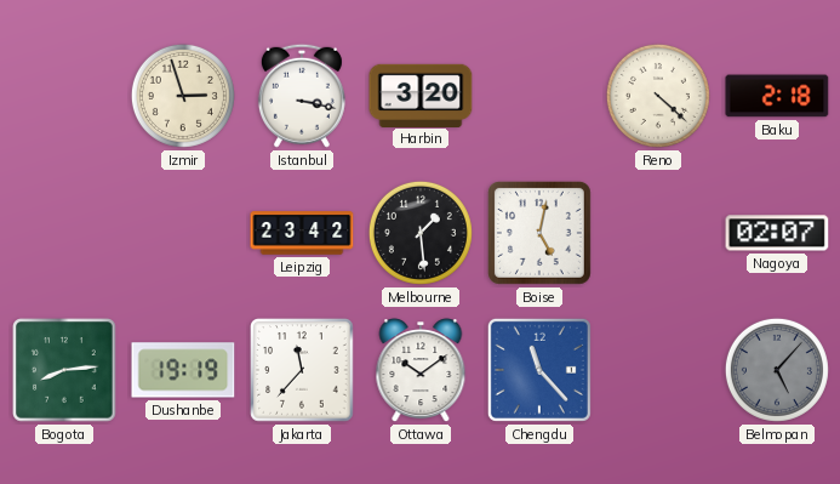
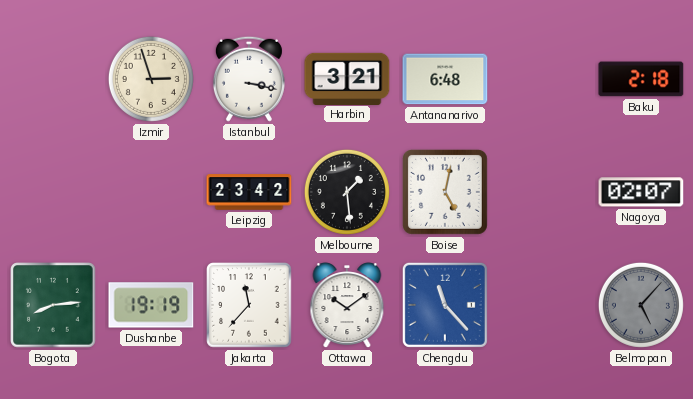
Harbin: 3:20 -> 3:21
Antananarivo: none -> 6:48
Reno: 4:22 -> none
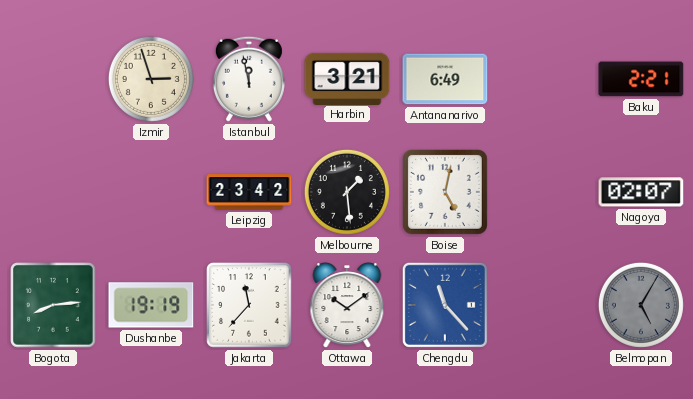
Istanbul: 3:17 -> 11:58
Antananarivo: 6:48 -> 6:49
Baku: 2:18 -> 2:21
Belmopan: 5:07 -> 5:05
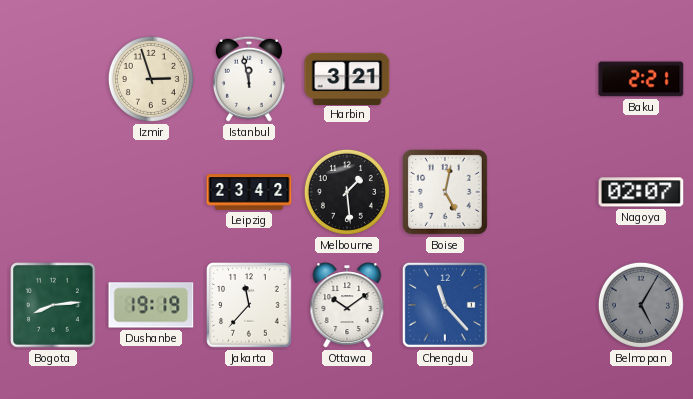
Antananarivo: 6:49 -> none
